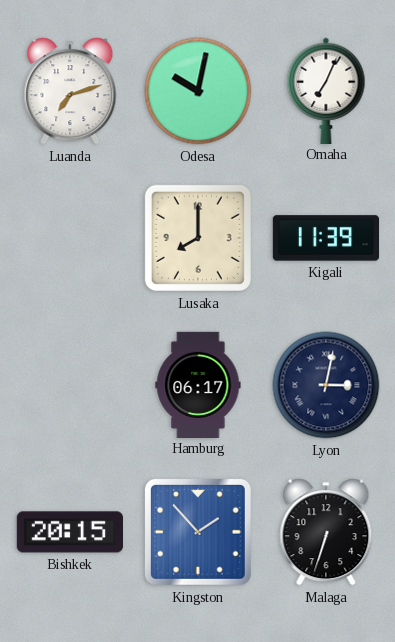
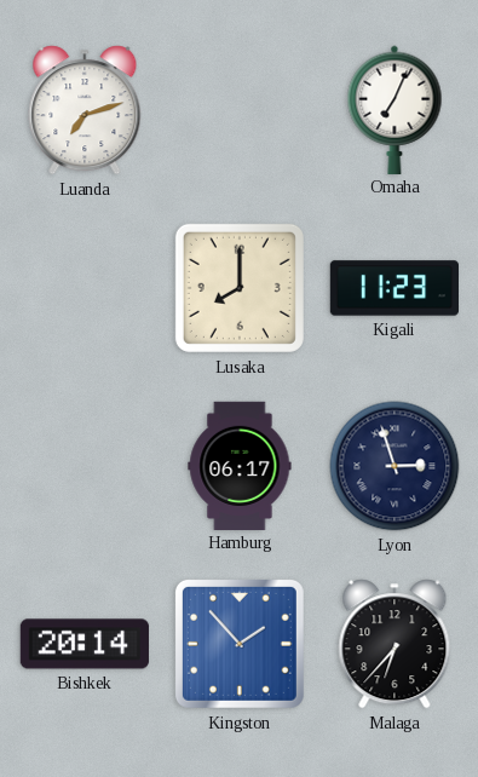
Odesa: 10:02 -> none
Kigali: 11:39 -> 11:23
Lyon: 3:02 -> 2:57
Bishkek: 20:15 -> 20:14
Malaga: 6:33 -> 6:37
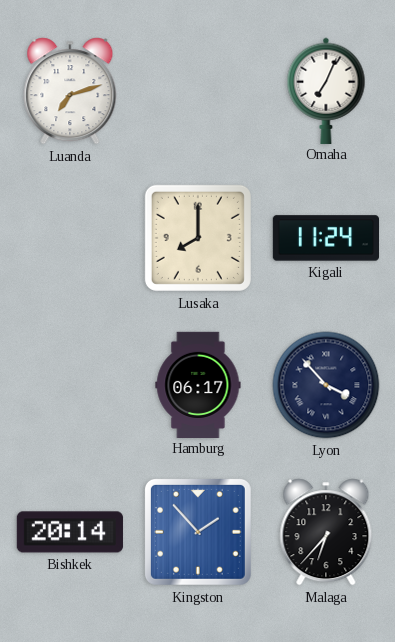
Kigali: 11:23 -> 11:24
Lyon: 2:57 -> 3:53
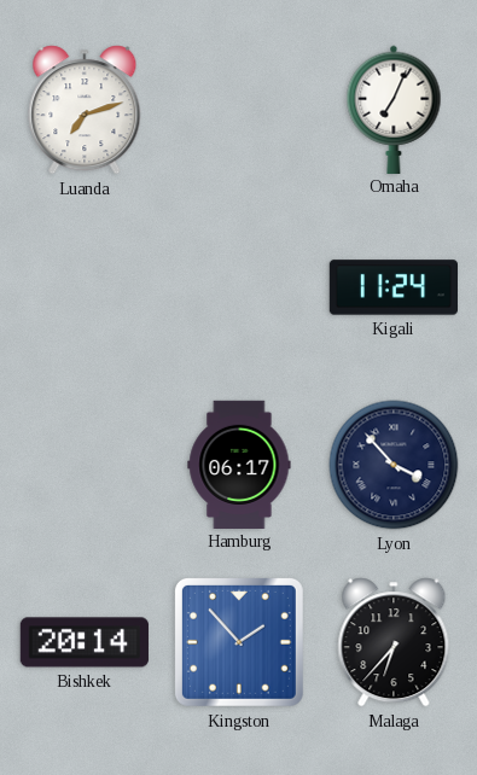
Lusaka: 8:00 -> none
